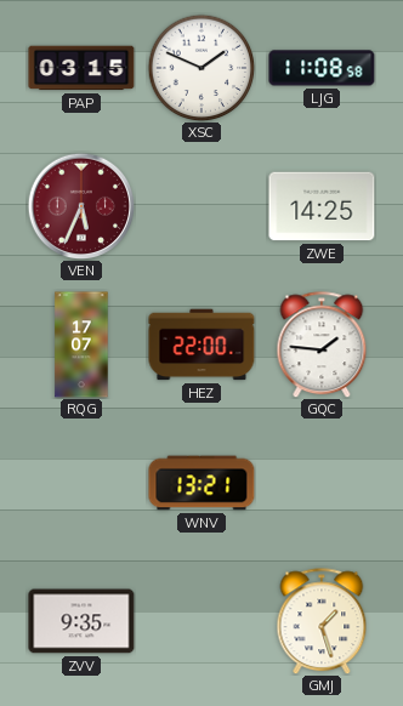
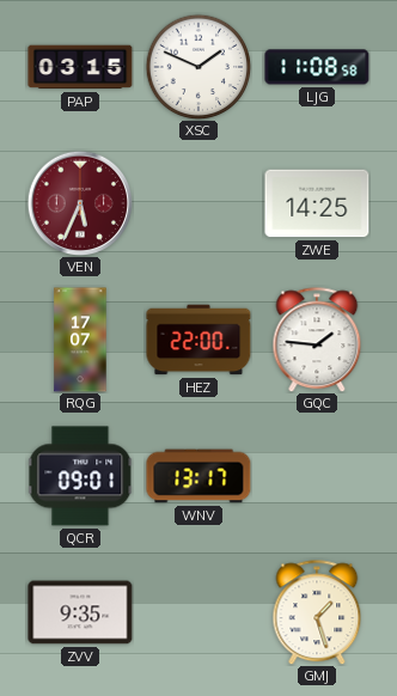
QCR: none -> 09:01
WNV: 13:21 -> 13:17
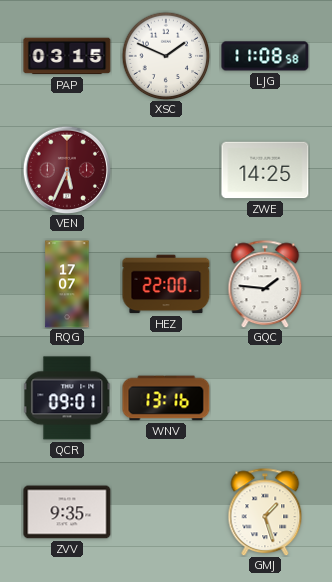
WNV: 13:17 -> 13:16
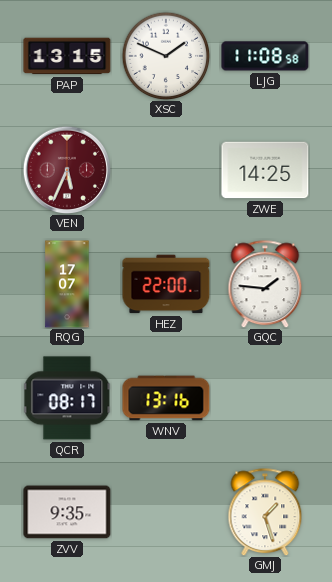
PAP: 03:15 -> 13:15
QCR: 09:01 -> 08:17
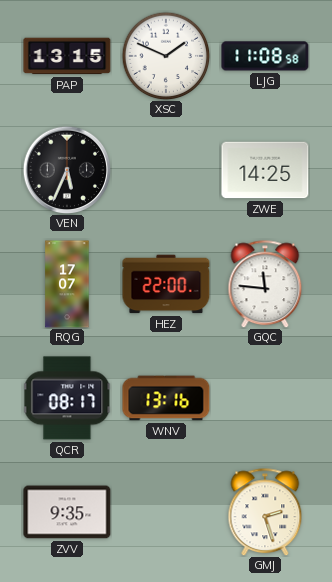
VEN dial: burgundy -> black
GQC: 1:46 -> 11:46
GMJ: 1:27 -> 2:27
